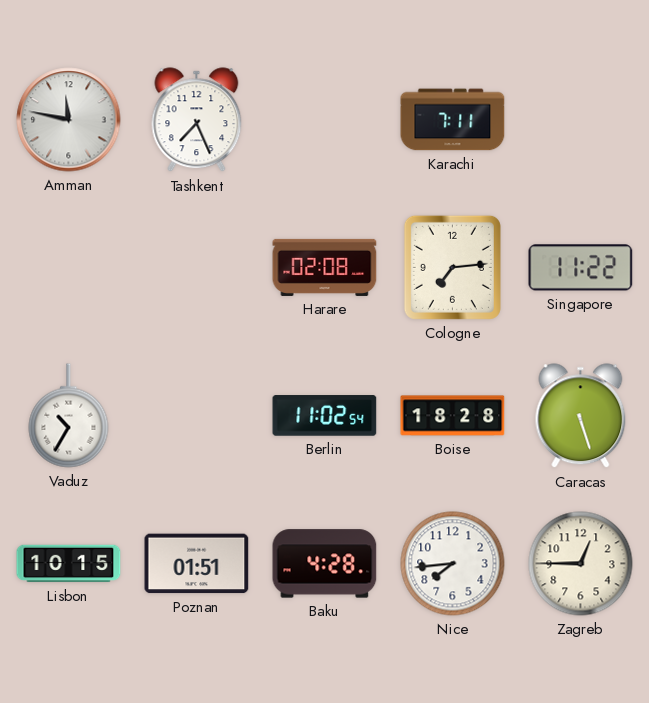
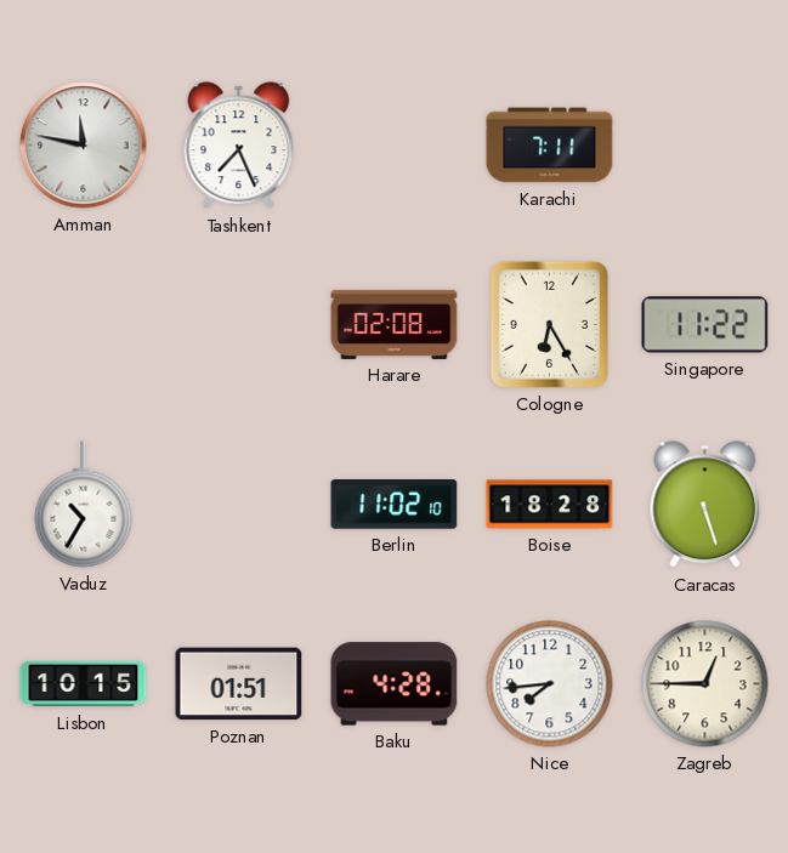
Cologne: 7:14 -> 6:25
Berlin: 11:02:54 -> 11:02:10
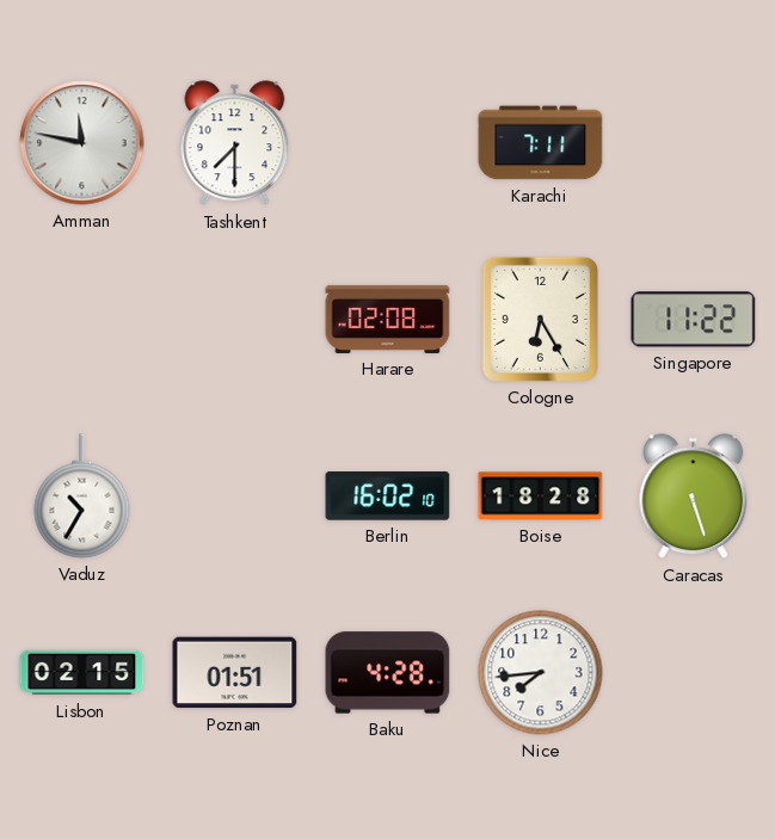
Tashkent: 7:26 -> 7:30
Berlin: 11:02 -> 16:02
Lisbon: 10:15 -> 02:15
Zagreb: 12:45 -> none
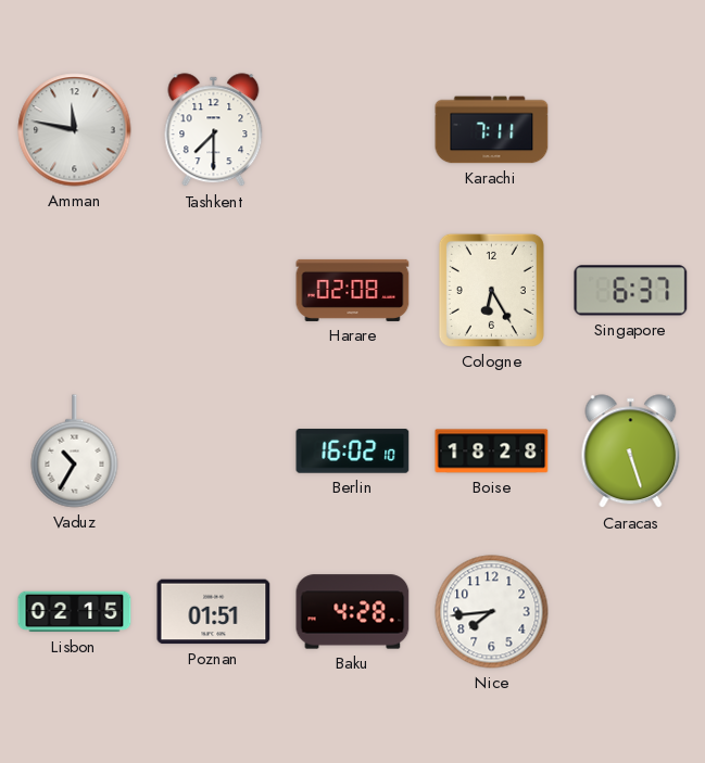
Singapore: 11:22 -> 6:37
